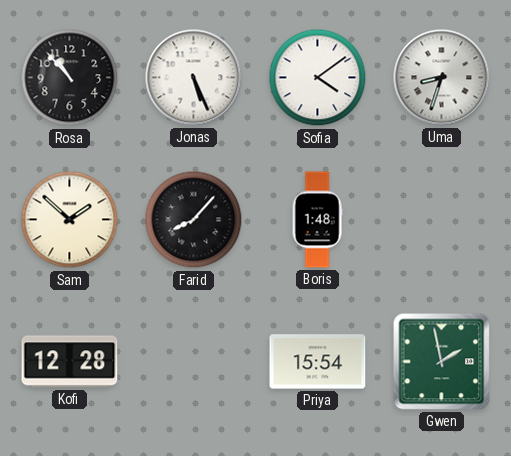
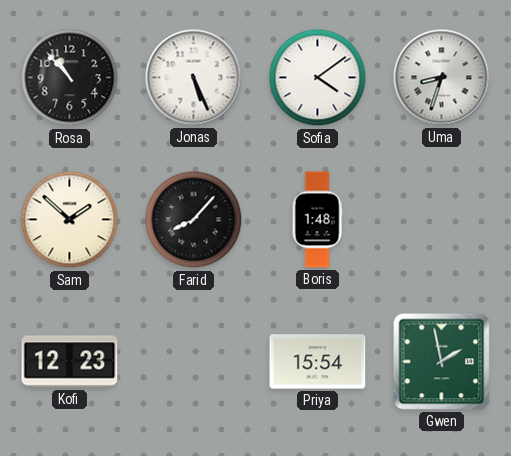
Kofi: 12:28 -> 12:23
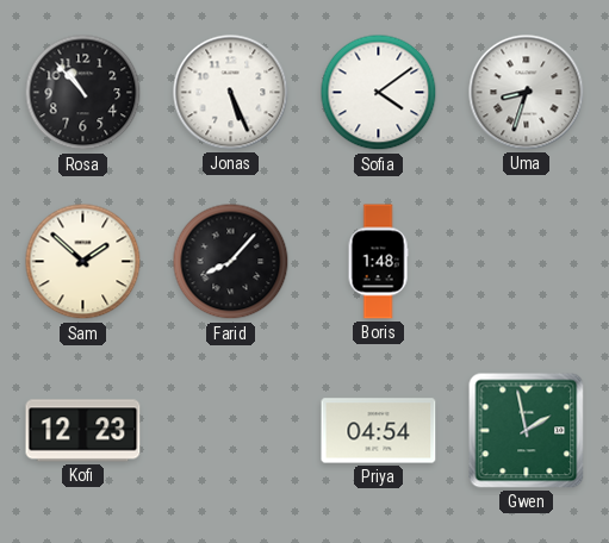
Priya: 15:54 -> 04:54
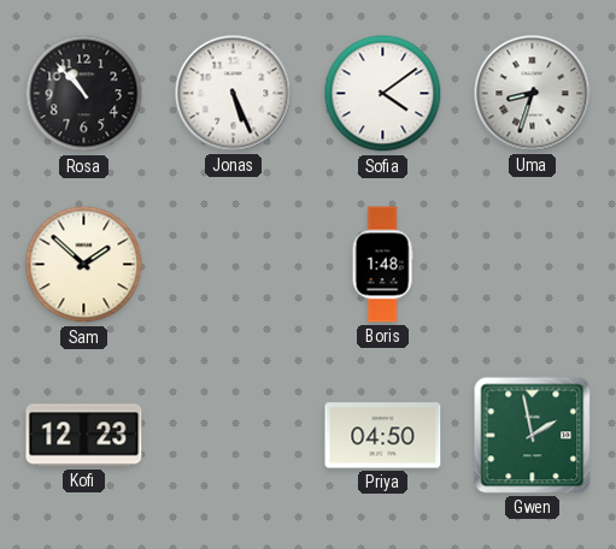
Farid: 8:07 -> none
Priya: 04:54 -> 04:50
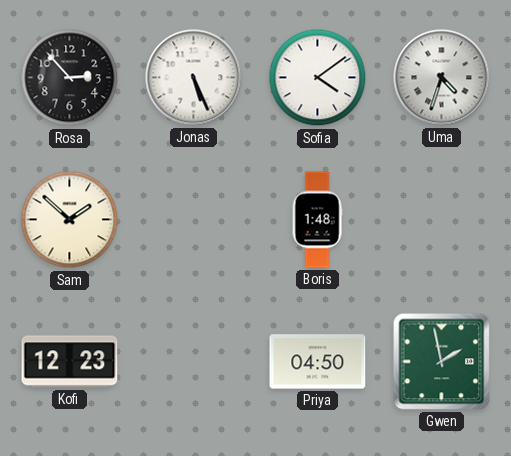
Rosa: 10:53 -> 2:53
Uma: 8:33 -> 4:33
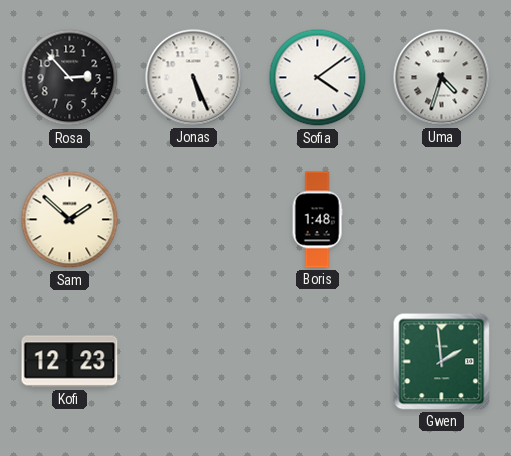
Priya: 04:50 -> none
Gwen: 1:58 -> 1:59
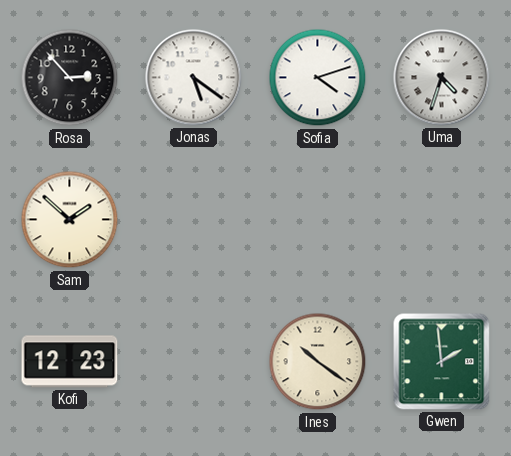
Jonas: 5:26 -> 5:21
Sofia: 4:09 -> 4:12
Boris: 1:48 -> none
Ines: none -> 10:21
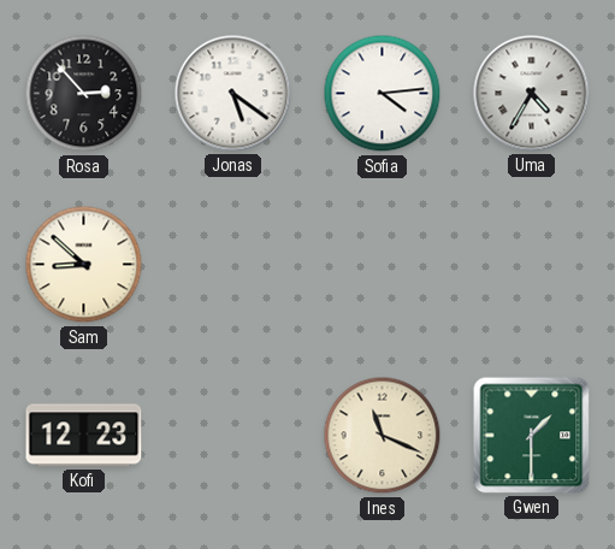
Sofia: 4:12 -> 4:14
Uma: 4:33 -> 4:35
Sam: 1:52 -> 8:52
Ines: 10:21 -> 11:19
Gwen: 1:59 -> 1:30
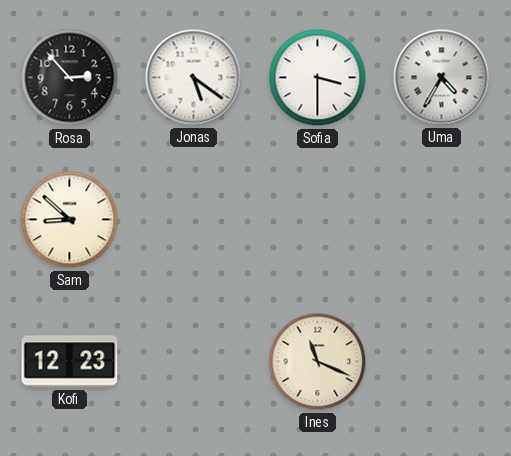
Sofia: 4:14 -> 3:30
Gwen: 1:30 -> none
